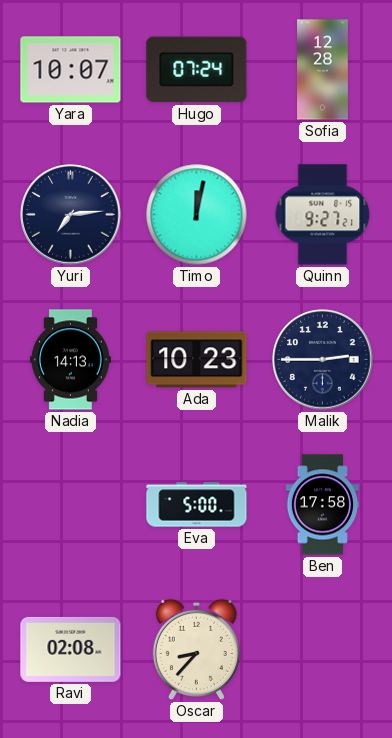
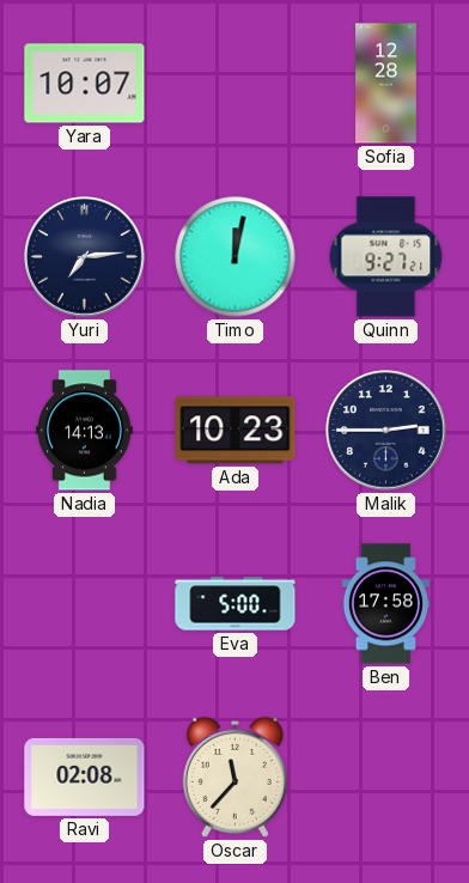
Hugo: 07:24 -> none
Oscar: 8:37 -> 11:37
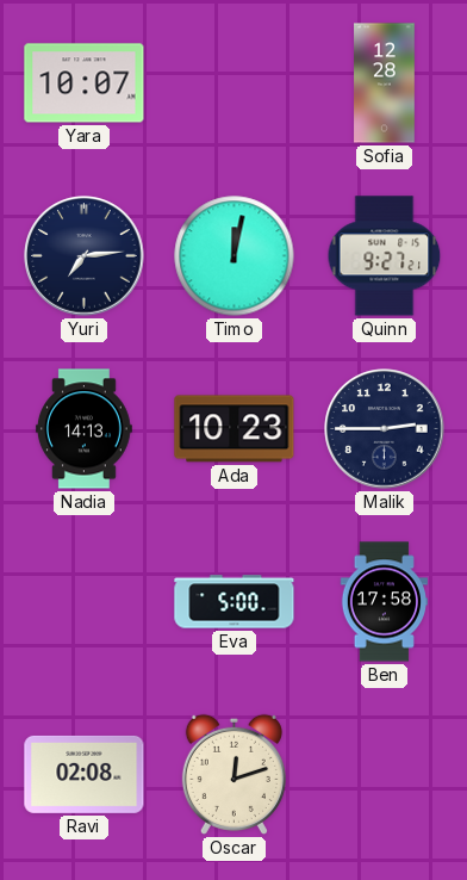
Oscar: 11:37 -> 12:12
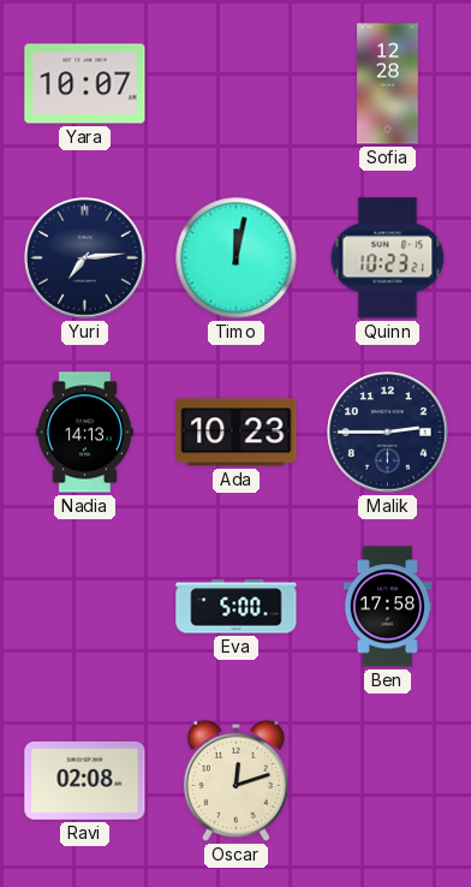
Quinn: 9:27 -> 10:23
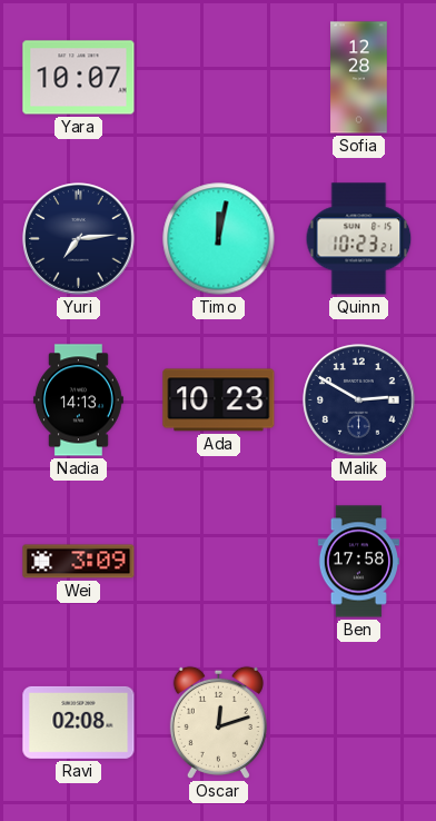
Malik: 2:45 -> 2:50
Wei: none -> 3:09
Eva: 5:00 -> none
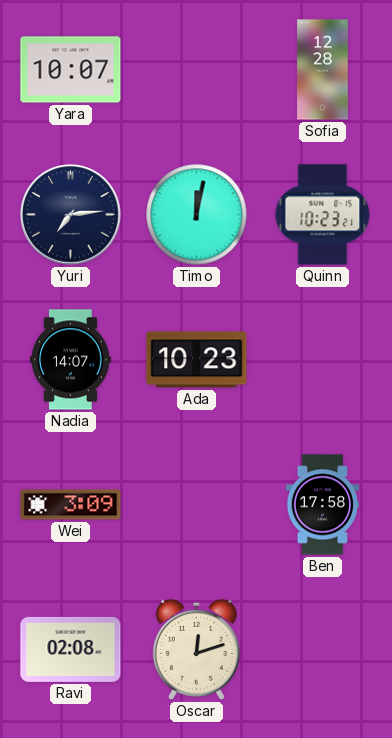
Nadia: 14:13 -> 14:07
Malik: 2:50 -> none
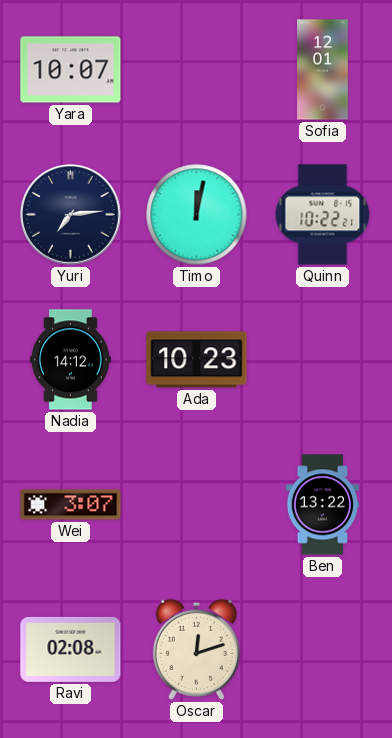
Sofia: 12:28 -> 12:01
Quinn: 10:23 -> 10:22
Nadia: 14:07 -> 14:12
Wei: 3:09 -> 3:07
Ben: 17:58 -> 13:22
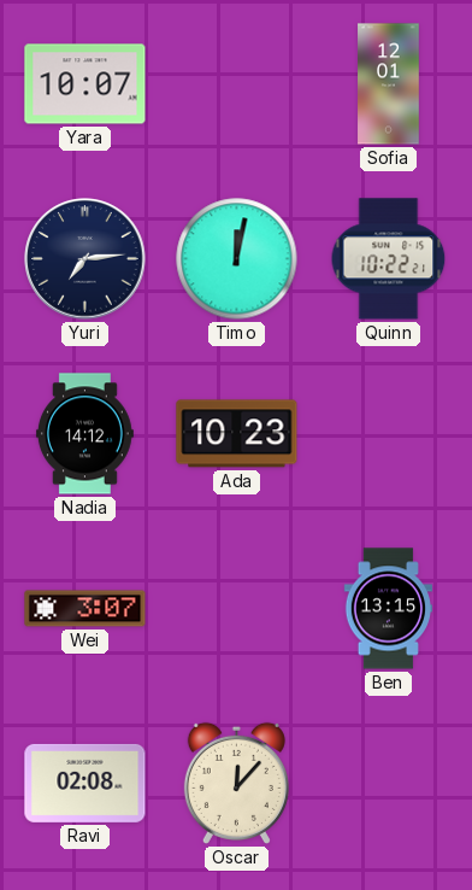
Ben: 13:22 -> 13:15
Oscar: 12:12 -> 12:07
